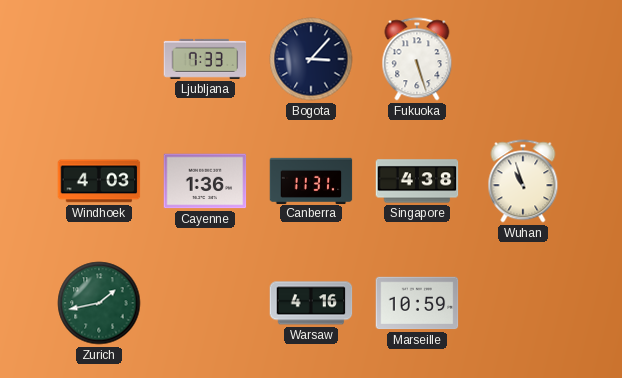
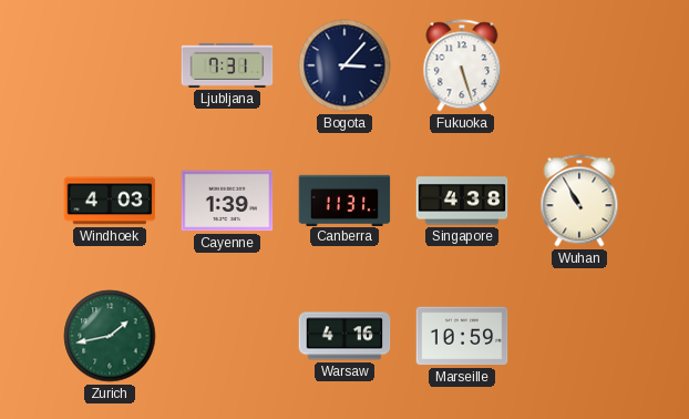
Ljubljana: 7:33 -> 7:31
Cayenne: 1:36 -> 1:39
Wuhan: 10:57 -> 10:55
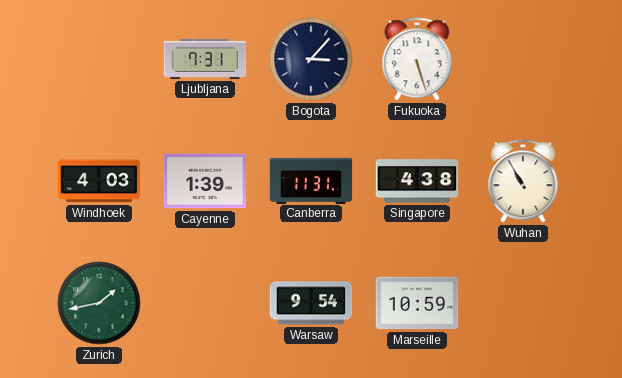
Warsaw: 4:16 -> 9:54
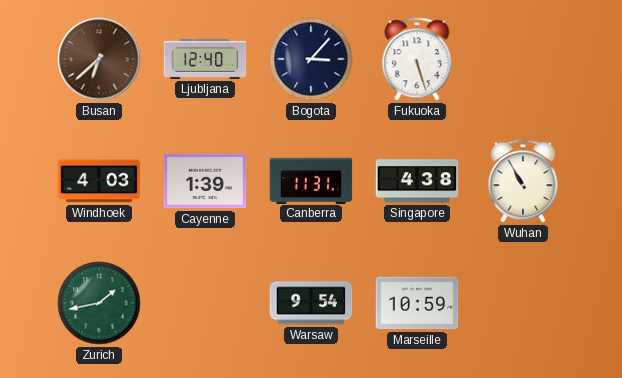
Busan: none -> 6:38
Ljubljana: 7:31 -> 12:40
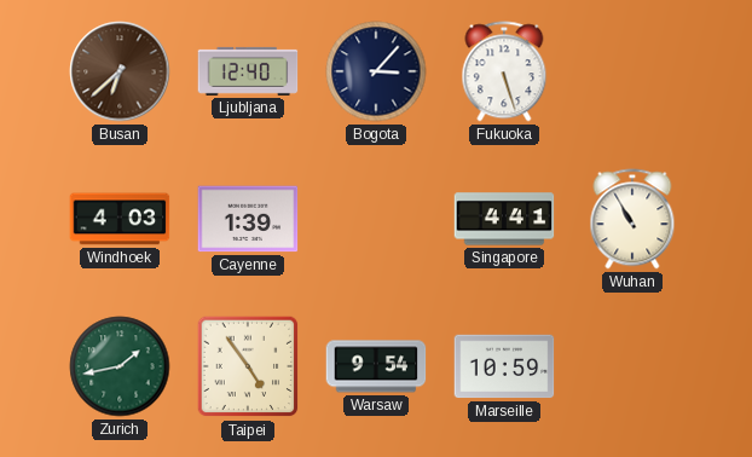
Canberra: 11:31 -> none
Singapore: 4:38 -> 4:41
Taipei: none -> 4:54
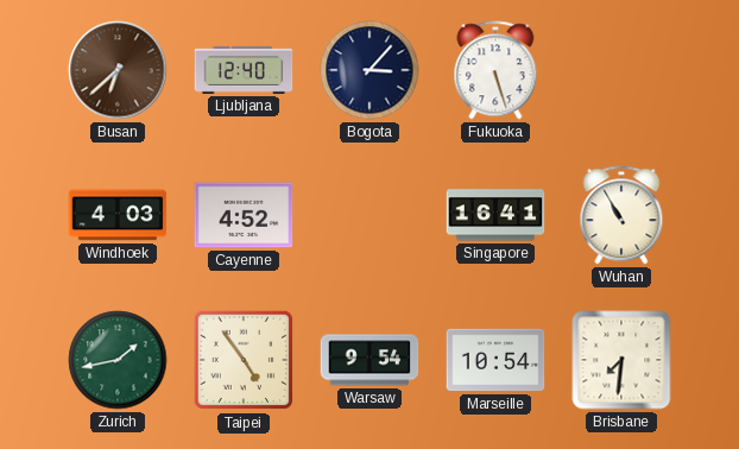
Cayenne: 1:39 -> 4:52
Singapore: 4:41 -> 16:41
Marseille: 10:59 -> 10:54
Brisbane: none -> 7:31
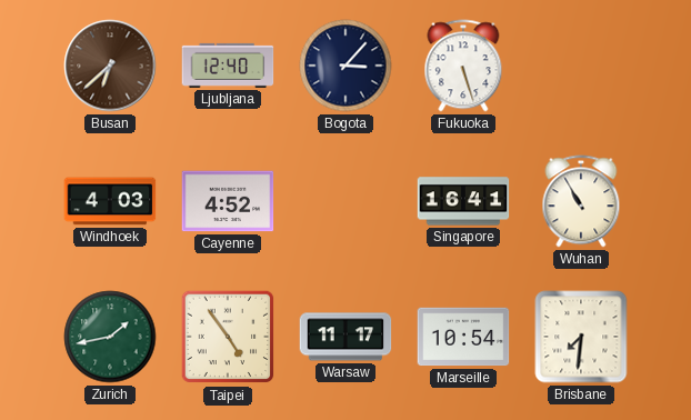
Warsaw: 9:54 -> 11:17
